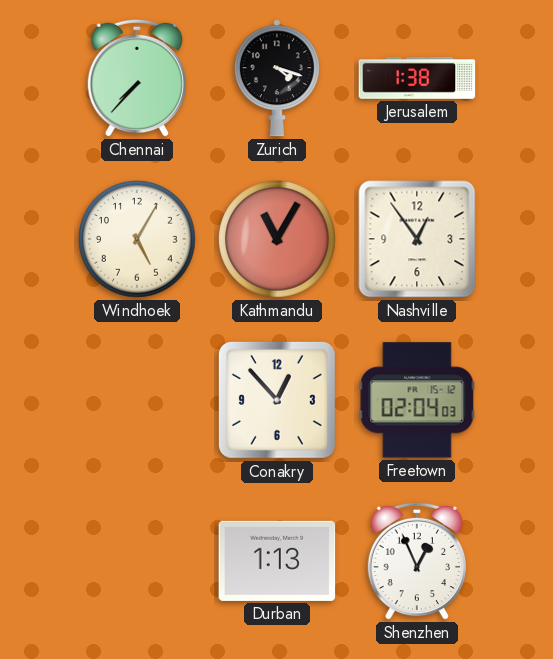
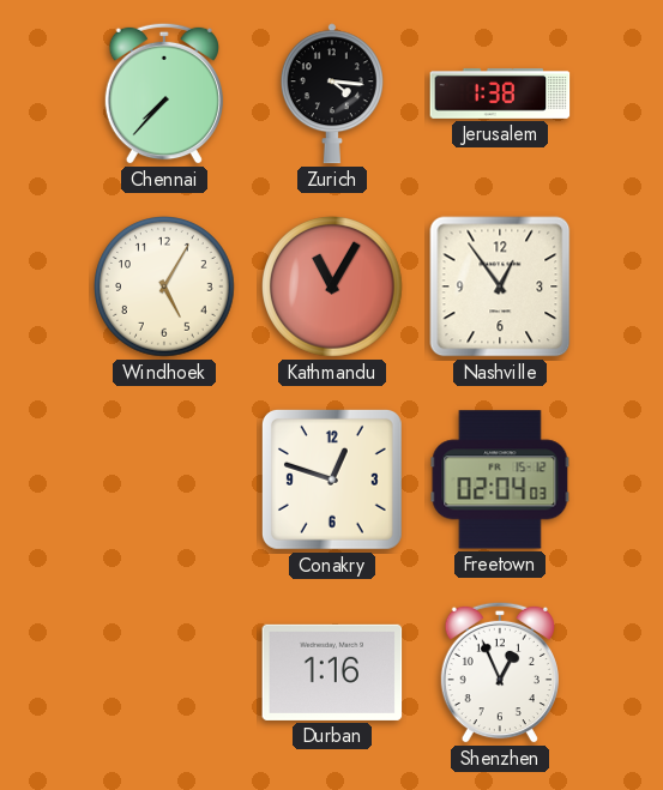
Zurich: 4:18 -> 4:16
Conakry: 12:53 -> 12:48
Durban: 1:13 -> 1:16
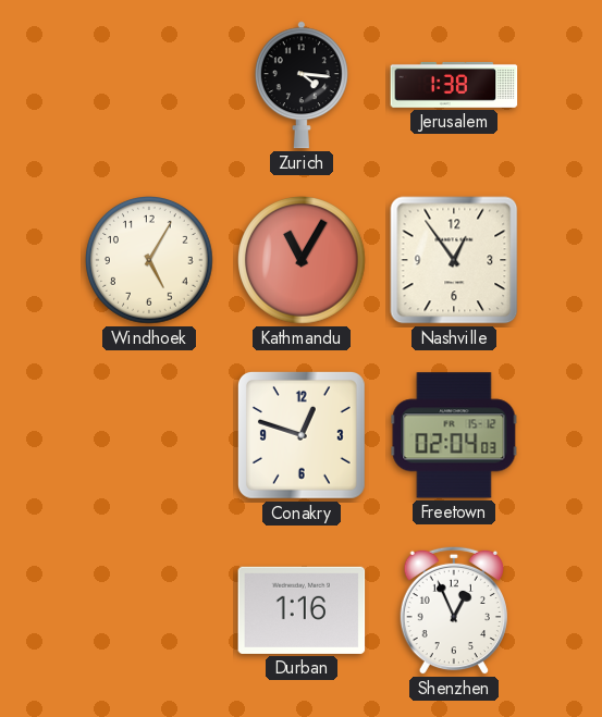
Chennai: 7:37 -> none
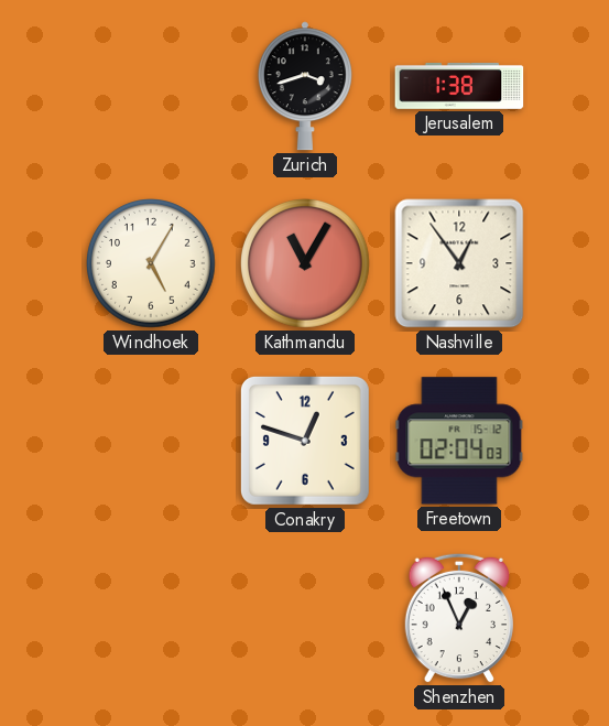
Zurich: 4:16 -> 3:42
Durban: 1:16 -> none
